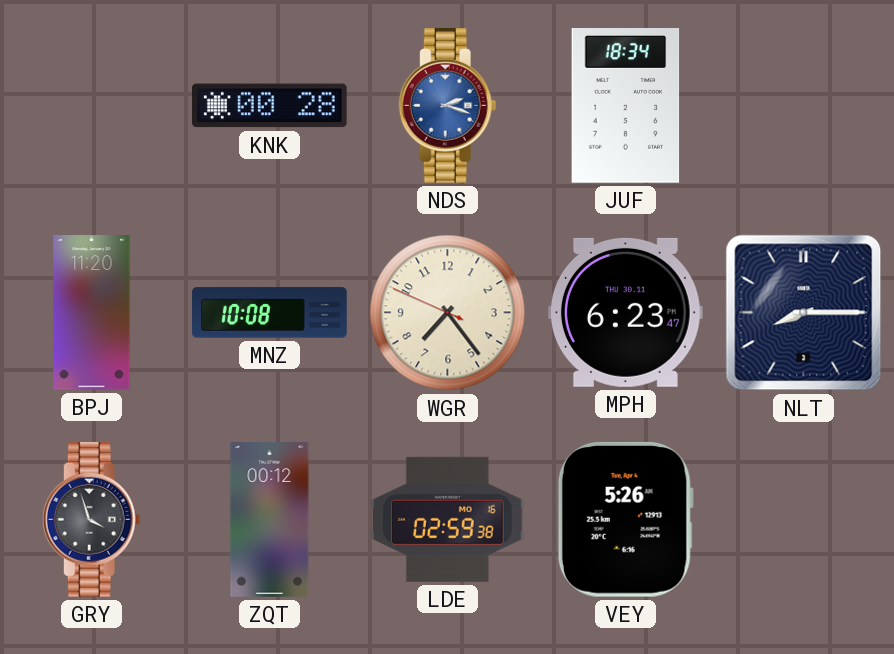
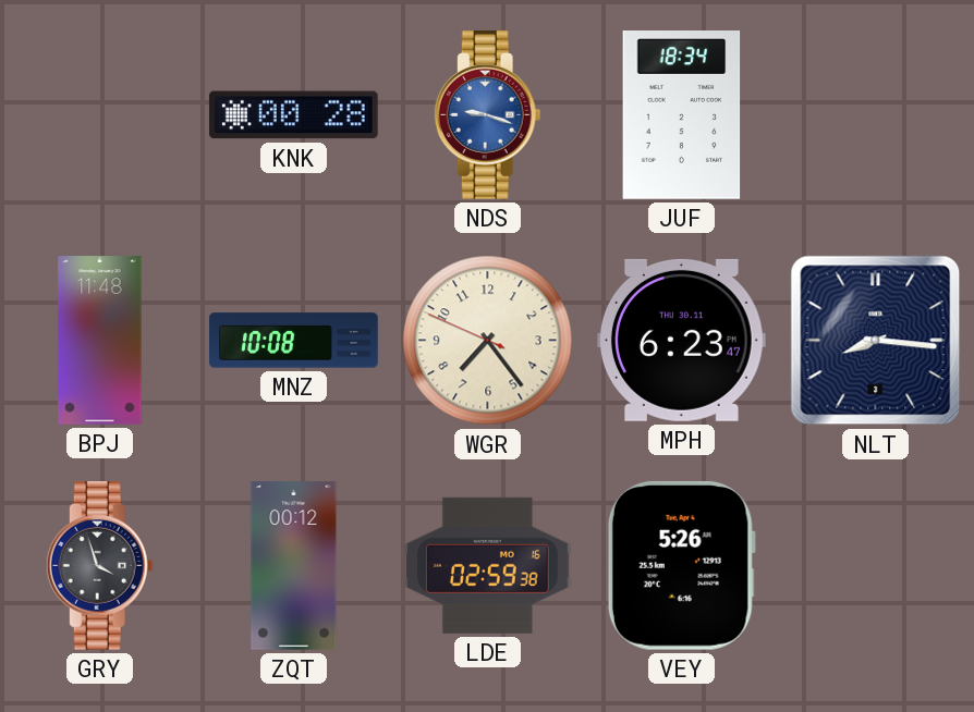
NDS: 2:18 -> 9:18
BPJ: 11:20 -> 11:48
NLT: 8:15 -> 8:16
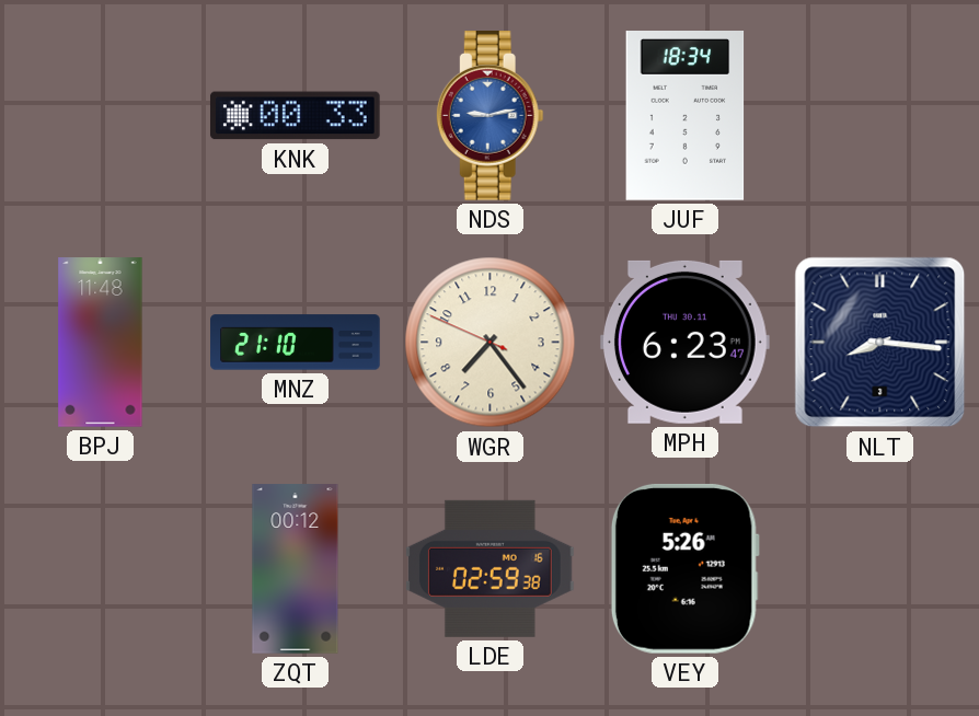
KNK: 00:28 -> 00:33
NDS: 9:18 -> 9:13
MNZ: 10:08 -> 21:10
GRY: 3:57 -> none
